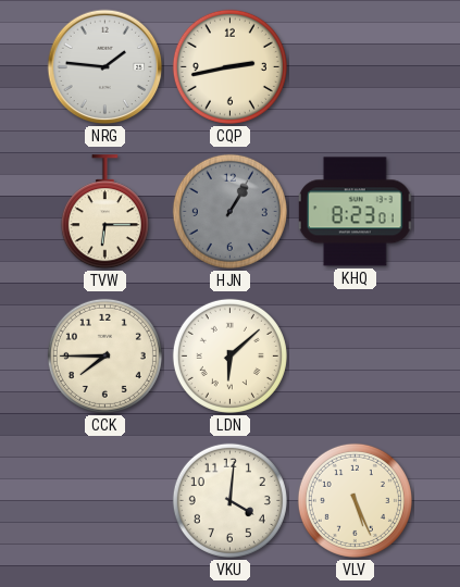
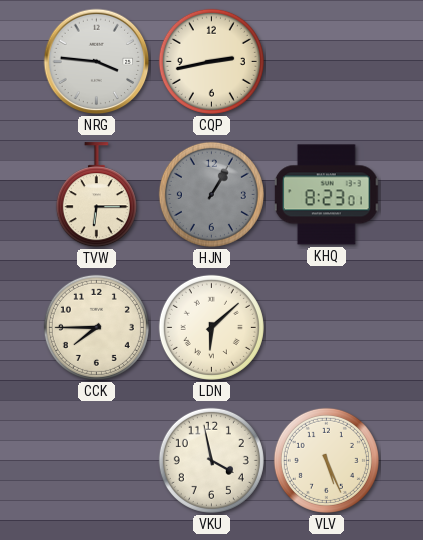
NRG: 1:46 -> 3:46
VKU: 4:01 -> 3:58
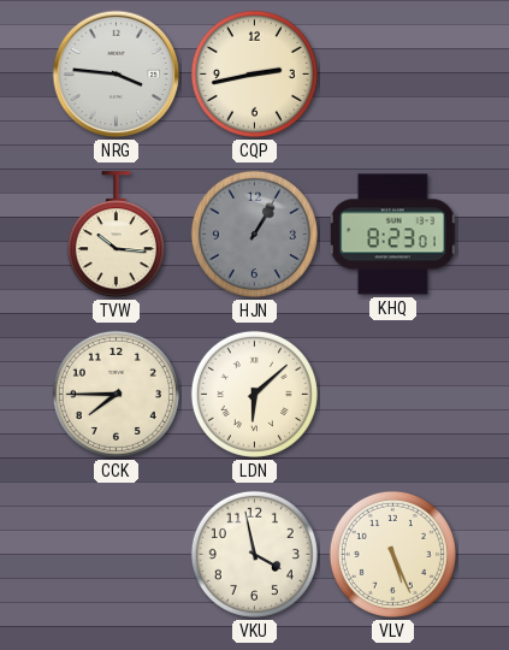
TVW: 6:15 -> 10:16
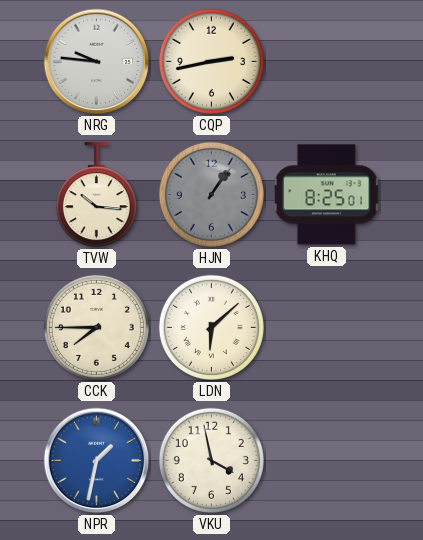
NRG: 3:46 -> 9:46
HJN: 1:05 -> 1:06
KHQ: 8:23 -> 8:25
NPR: none -> 1:32
VLV: 5:26 -> none
